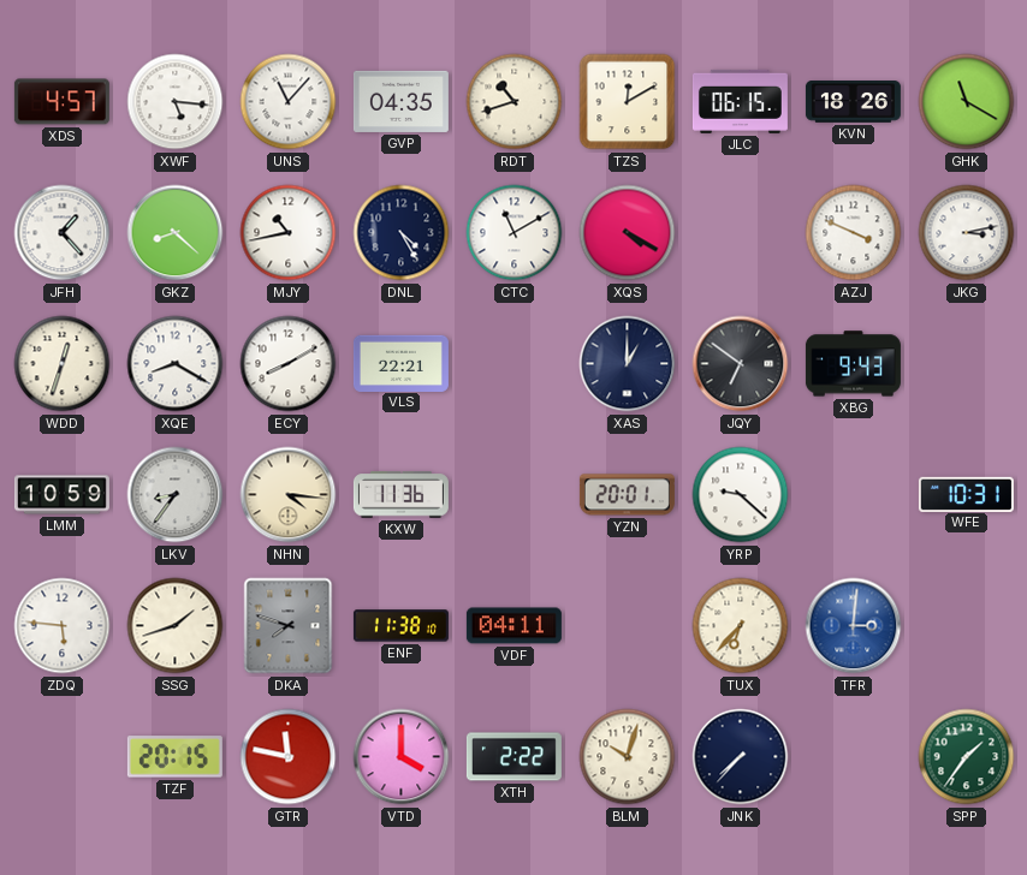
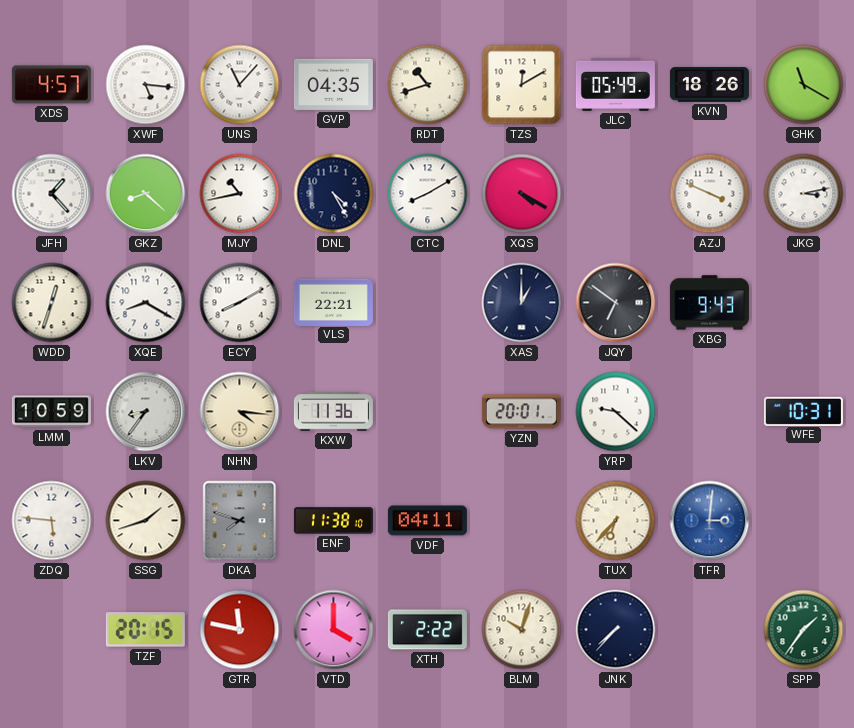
JLC: 06:15 -> 05:49
CTC: 11:10 -> 8:10
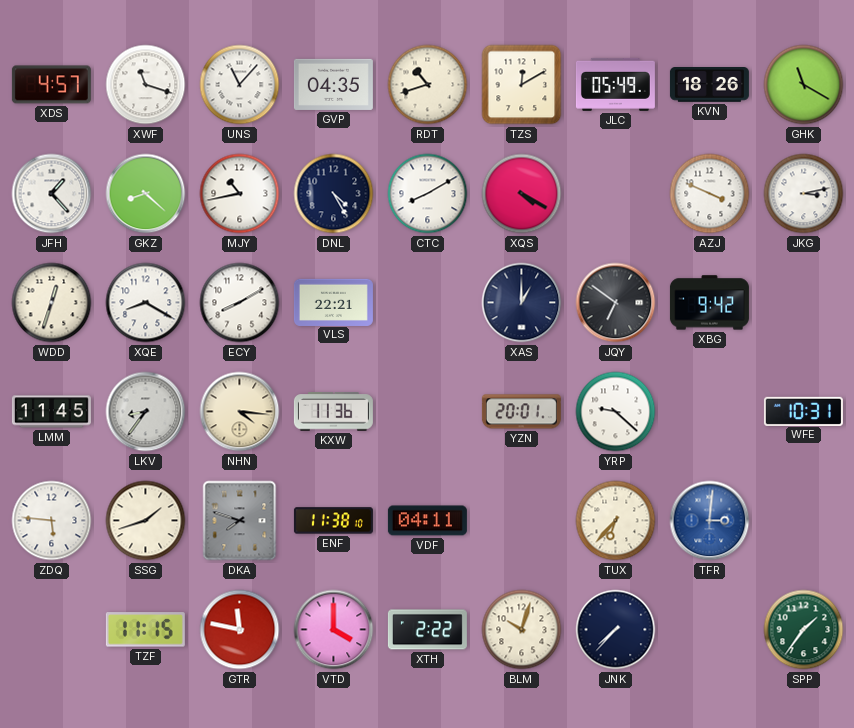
XWF: 5:16 -> 11:18
XBG: 9:43 -> 9:42
LMM: 10:59 -> 11:45
TZF: 20:15 -> 11:15
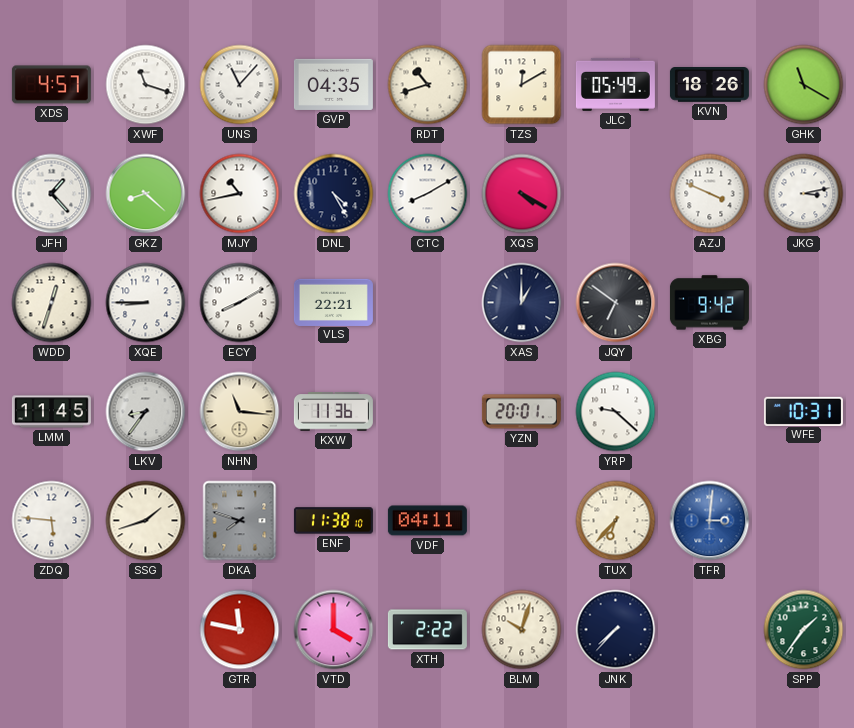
XQE: 8:20 -> 8:45
NHN: 4:16 -> 11:16
TZF: 11:15 -> none
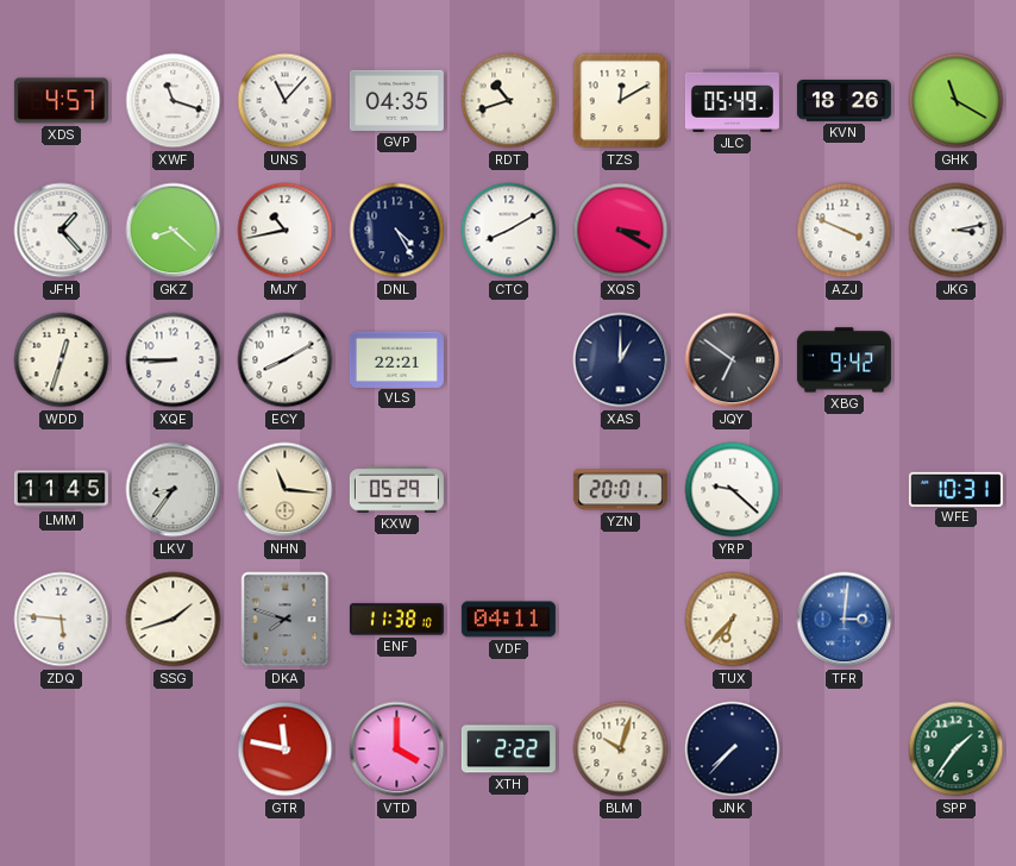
XQS: 4:20 -> 3:20
KXW: 11:36 -> 05:29
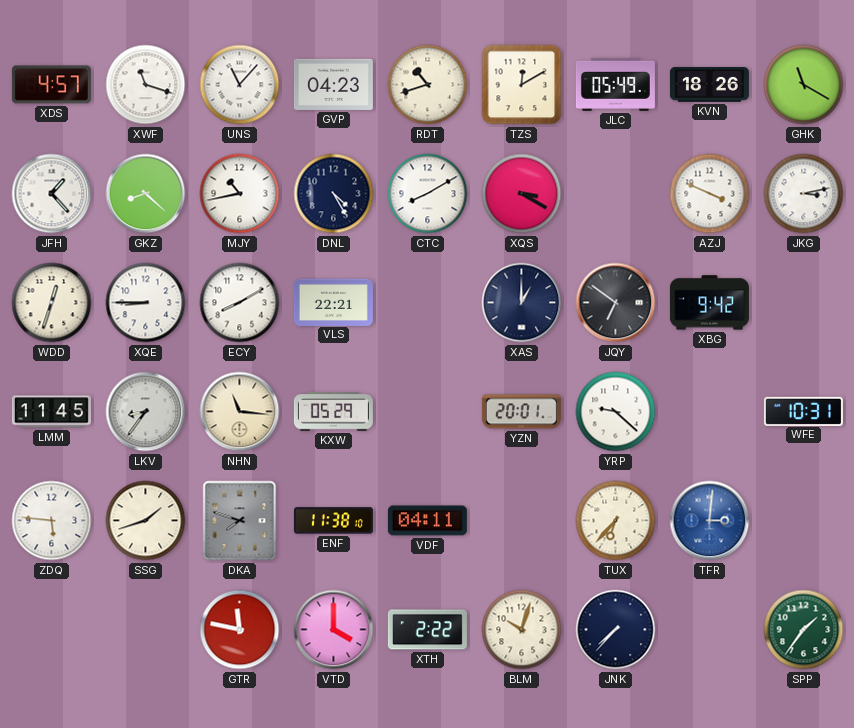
GVP: 04:35 -> 04:23
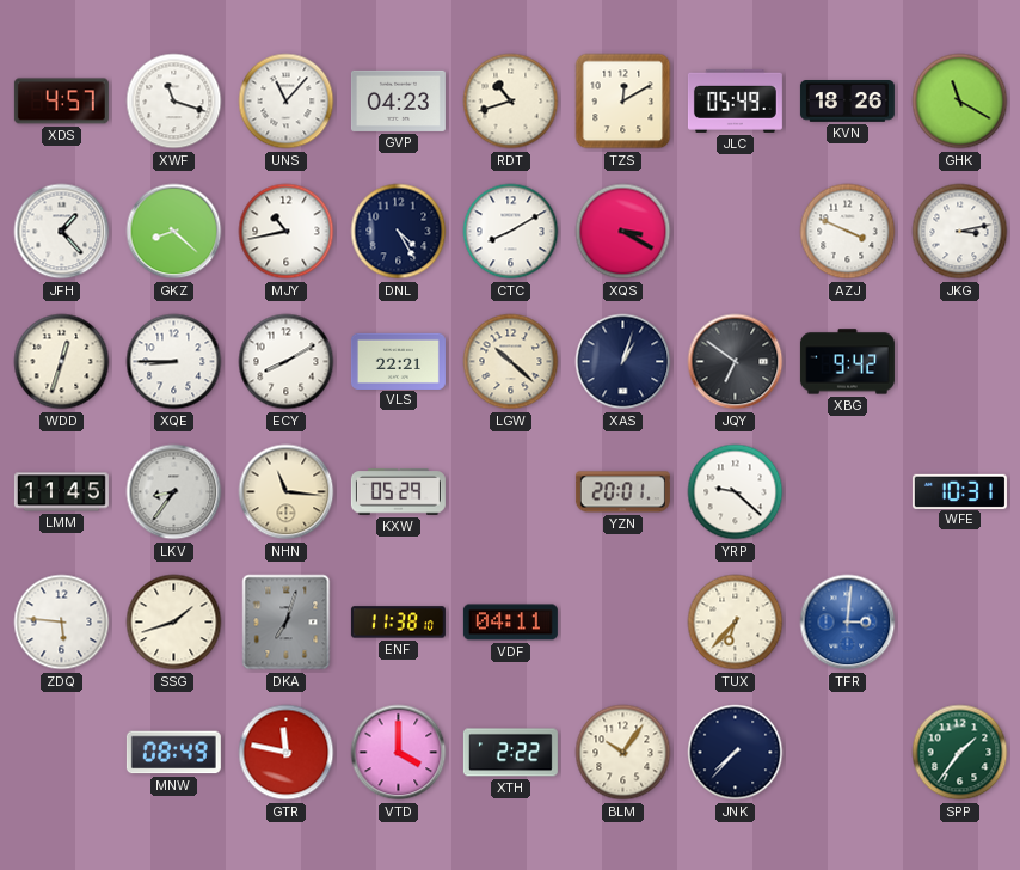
LGW: none -> 10:22
XAS: 1:00 -> 1:03
DKA: 7:48 -> 7:03
MNW: none -> 08:49
BLM: 10:03 -> 10:06
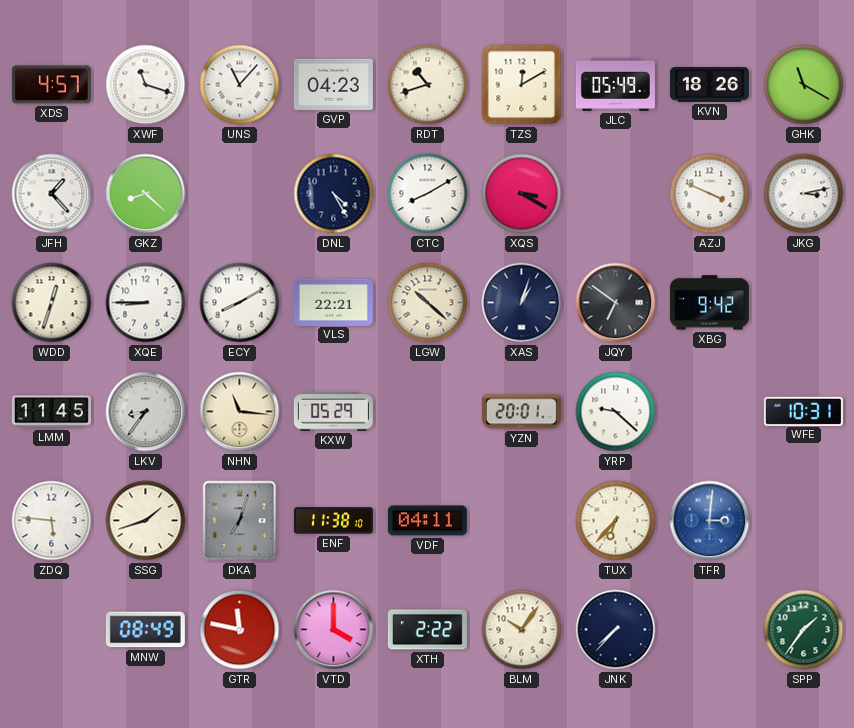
MJY: 10:43 -> none
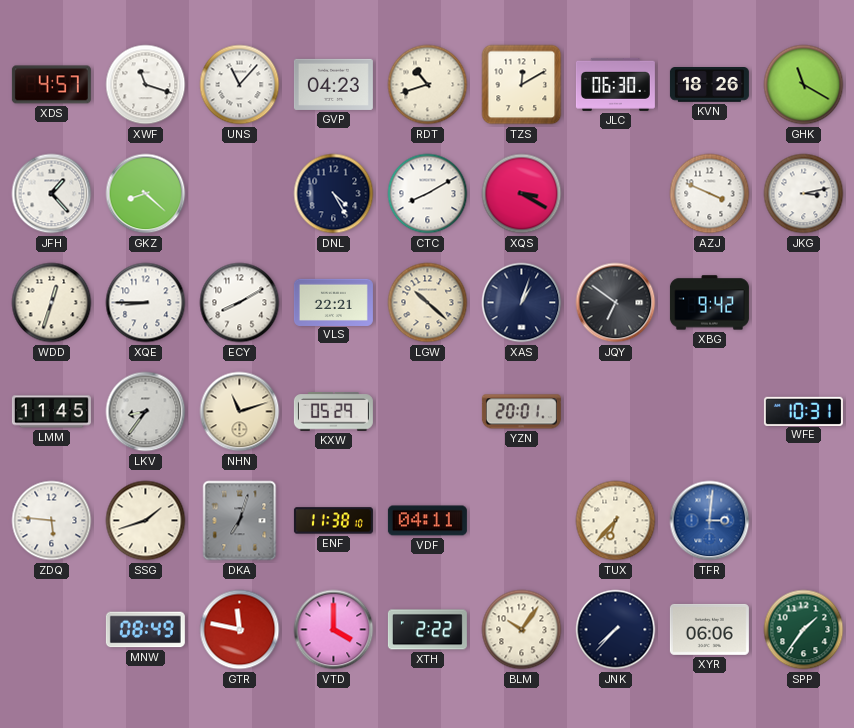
JLC: 05:49 -> 06:30
NHN: 11:16 -> 11:12
YRP: 9:22 -> none
XYR: none -> 06:06
